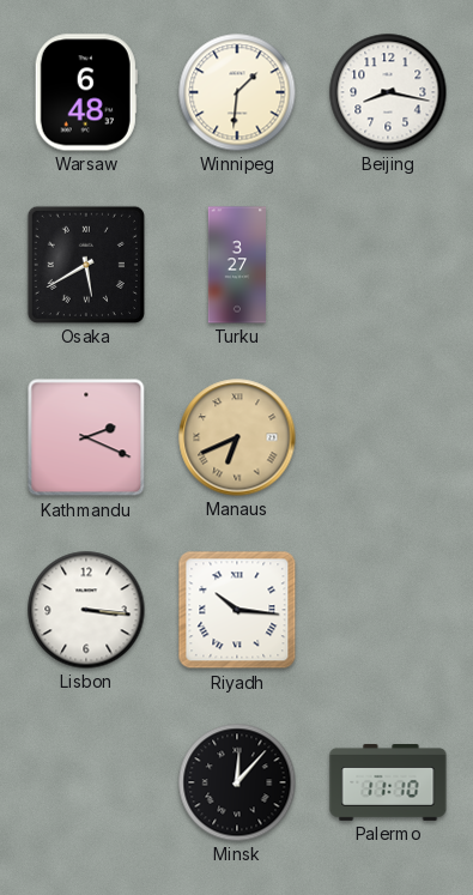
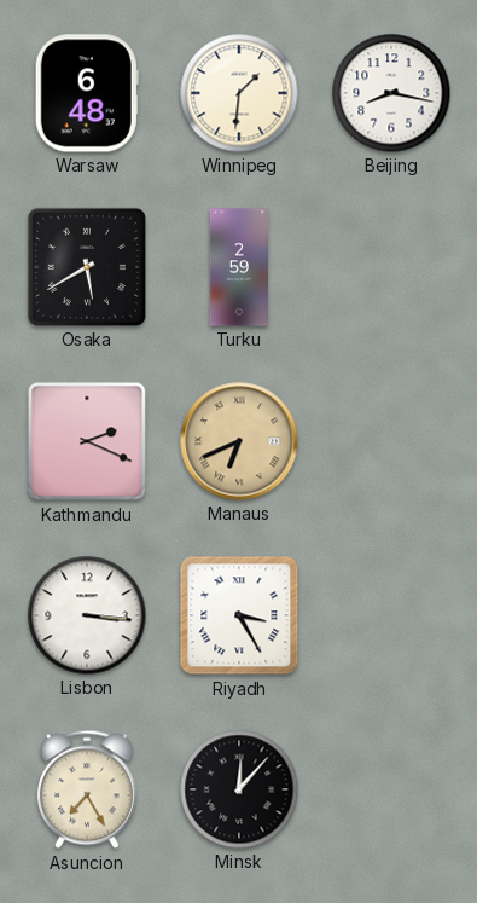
Turku: 3:27 -> 2:59
Riyadh: 10:16 -> 3:25
Asuncion: none -> 7:25
Palermo: 11:10 -> none
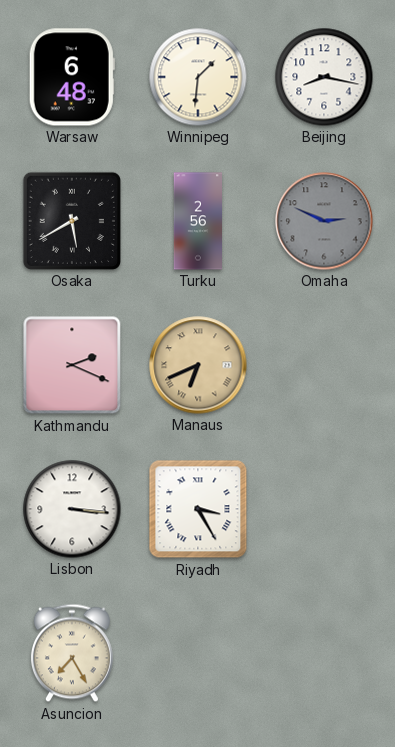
Turku: 2:59 -> 2:56
Omaha: none -> 2:49
Minsk: 12:07 -> none
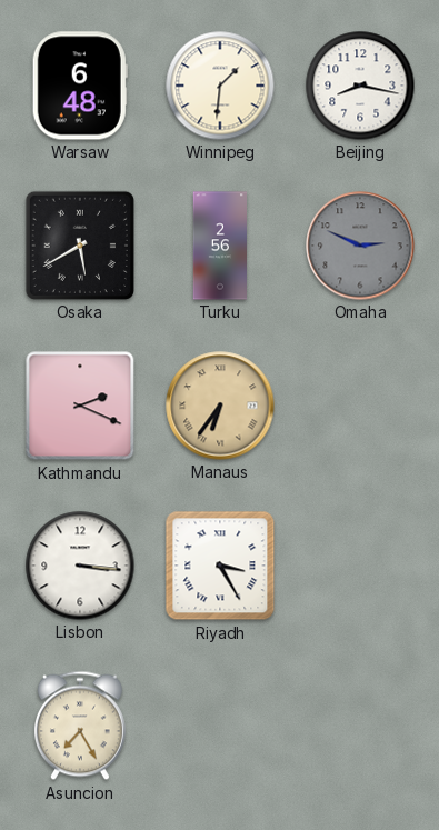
Manaus: 6:41 -> 6:36
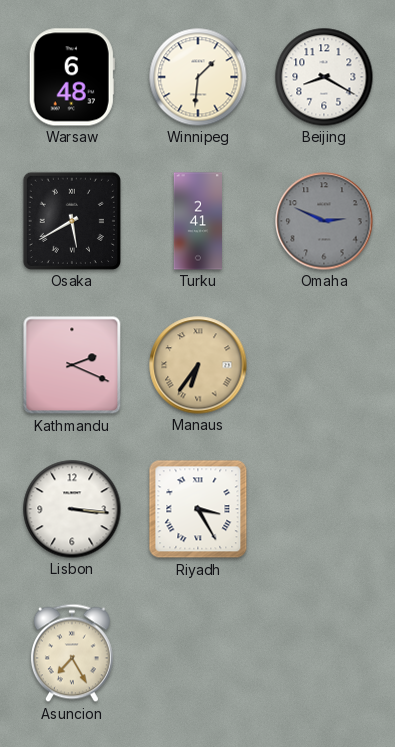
Beijing: 8:17 -> 8:20
Turku: 2:56 -> 2:41
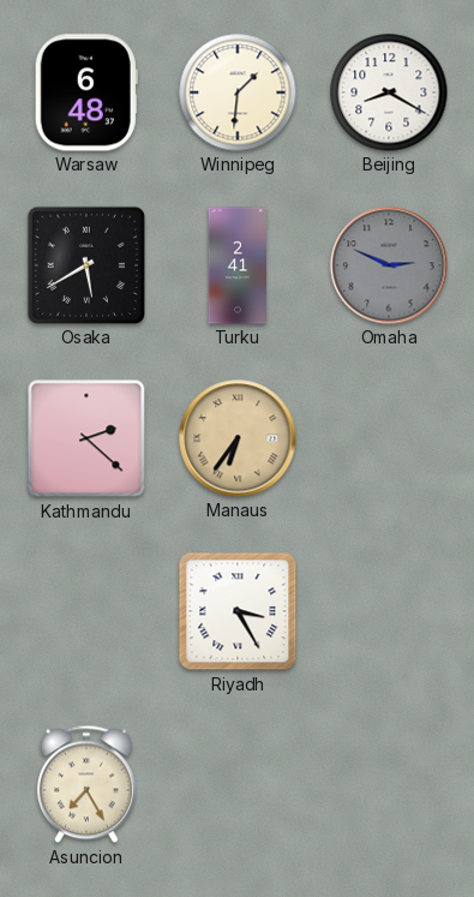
Kathmandu: 2:19 -> 2:22
Lisbon: 3:16 -> none
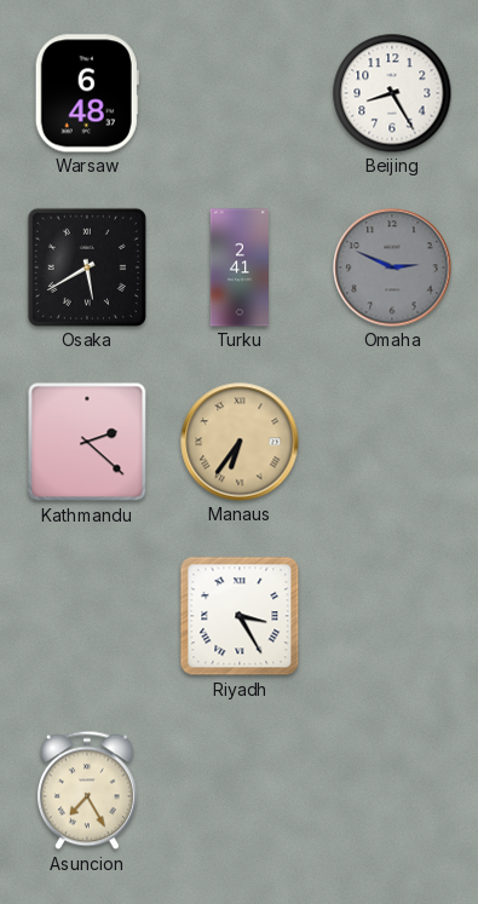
Winnipeg: 1:31 -> none
Beijing: 8:20 -> 8:25
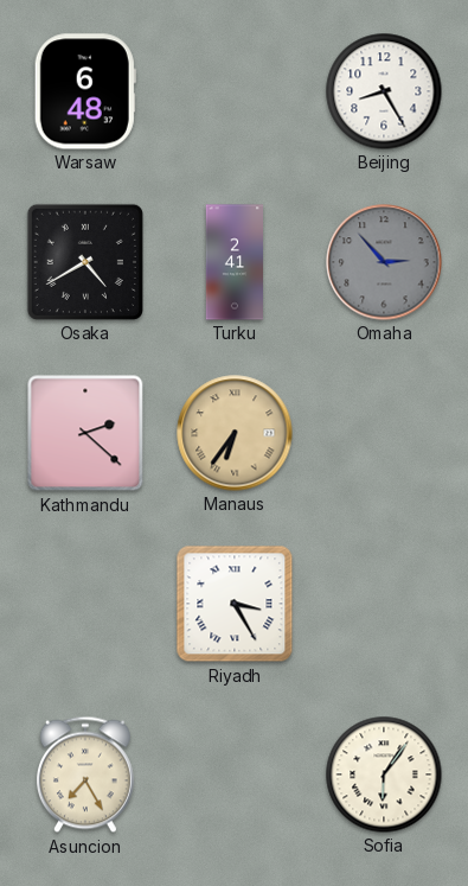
Osaka: 5:40 -> 4:40
Omaha: 2:49 -> 2:53
Sofia: none -> 6:06
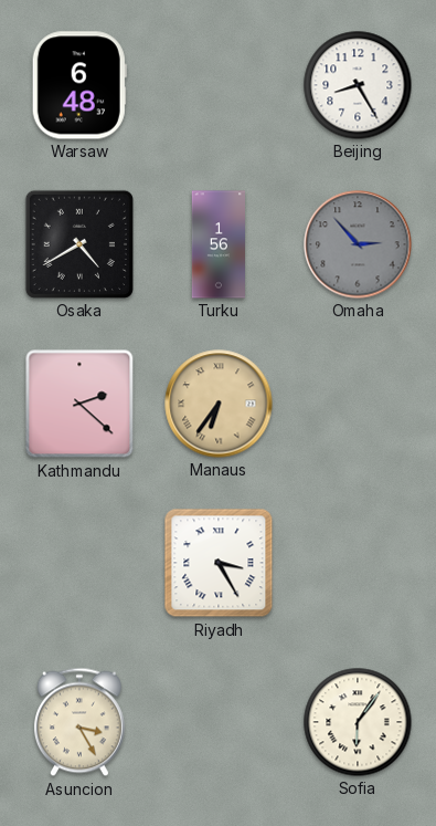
Turku: 2:41 -> 1:56
Asuncion: 7:25 -> 3:25
